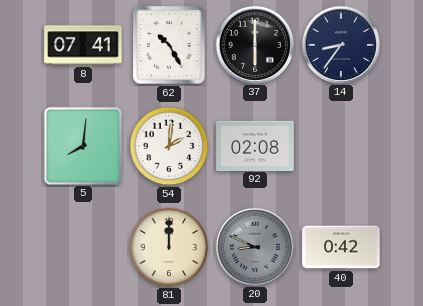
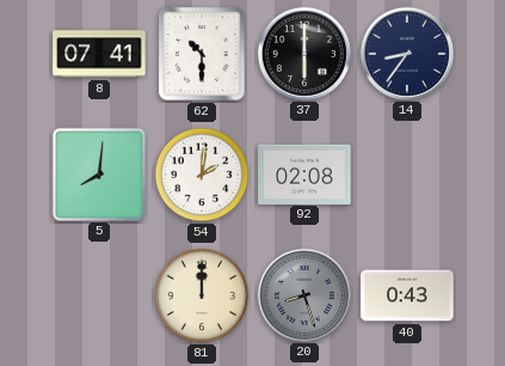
62: 10:25 -> 10:30
20: 8:49 -> 8:27
40: 0:42 -> 0:43
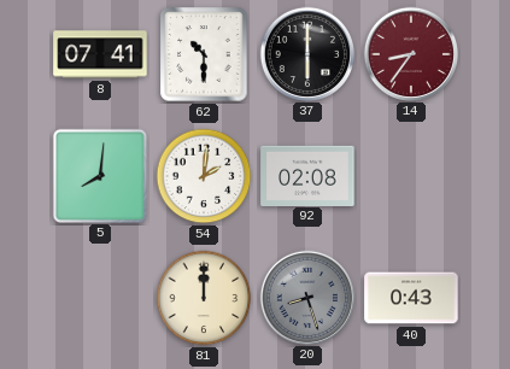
14 dial: navy -> burgundy
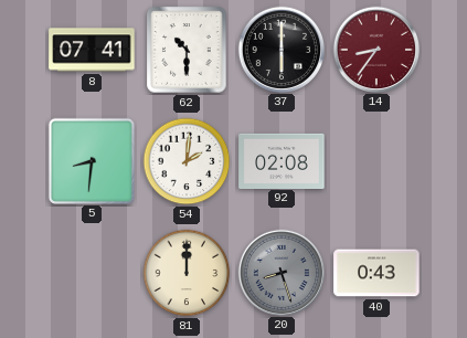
5: 8:01 -> 8:31
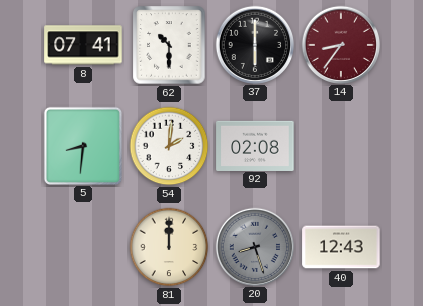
40: 0:43 -> 12:43
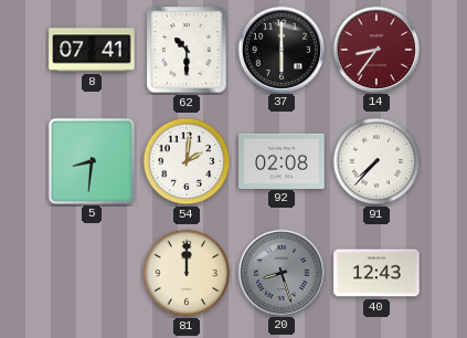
91: none -> 7:37
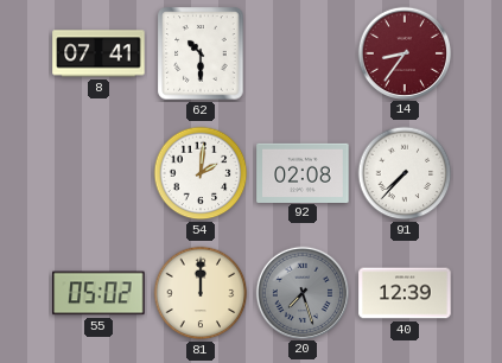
37: 6:00 -> none
5: 8:31 -> none
55: none -> 05:02
20: 8:27 -> 7:27
40: 12:43 -> 12:39
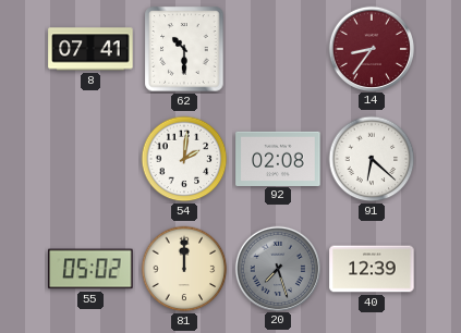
91: 7:37 -> 6:22
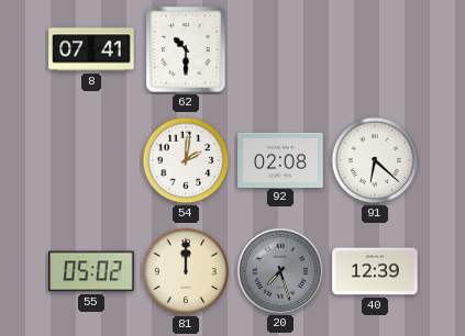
14: 8:36 -> none
